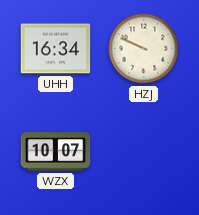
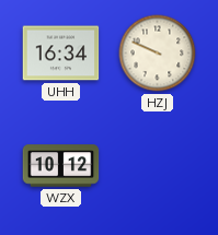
WZX: 10:07 -> 10:12
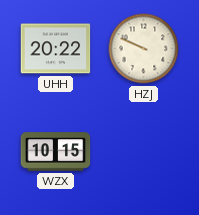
UHH: 16:34 -> 20:22
WZX: 10:12 -> 10:15
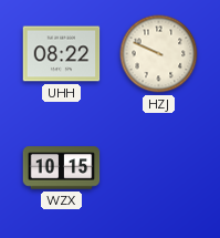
UHH: 20:22 -> 08:22
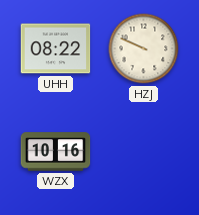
WZX: 10:15 -> 10:16
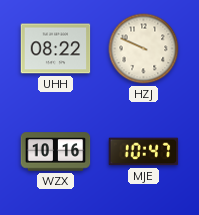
MJE: none -> 10:47
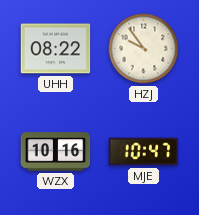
HZJ: 9:49 -> 9:54
